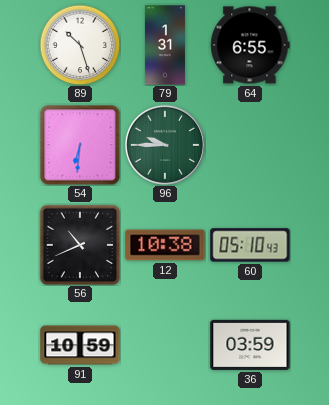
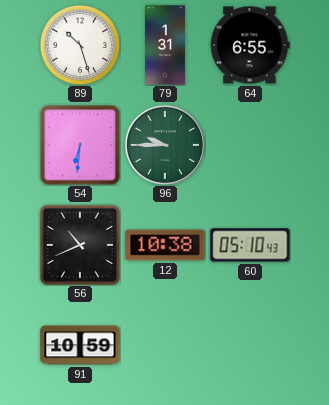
36: 03:59 -> none
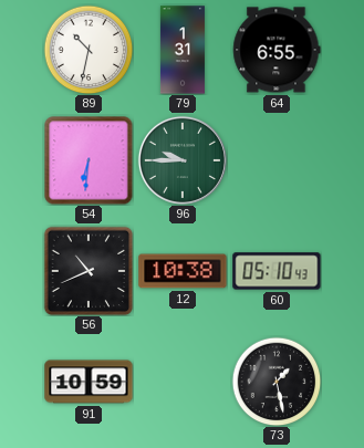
89: 10:27 -> 10:32
73: none -> 1:28
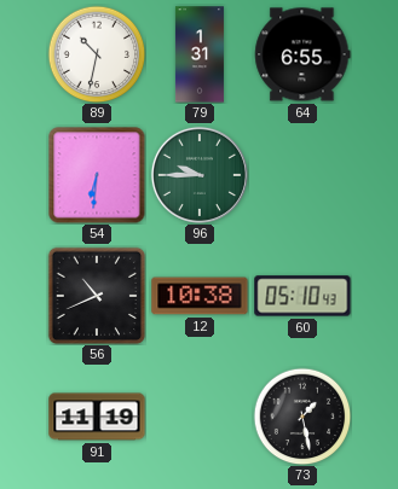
91: 10:59 -> 11:19
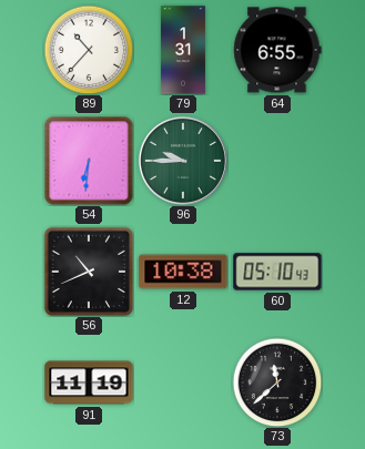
89: 10:32 -> 10:37
73: 1:28 -> 11:38
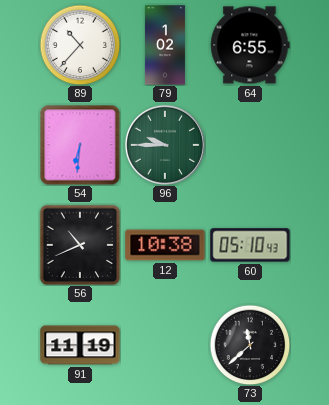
79: 1:31 -> 1:02
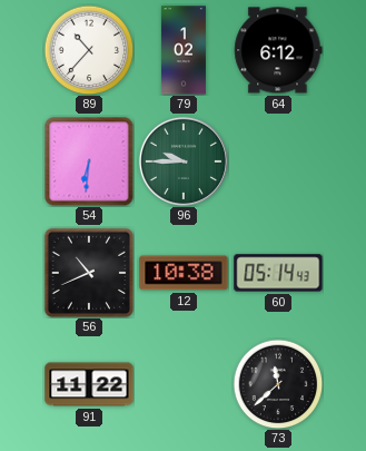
64: 6:55 -> 6:12
60: 05:10 -> 05:14
91: 11:19 -> 11:22
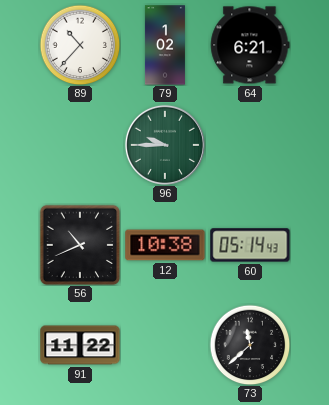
64: 6:12 -> 6:21
54: 6:31 -> none
